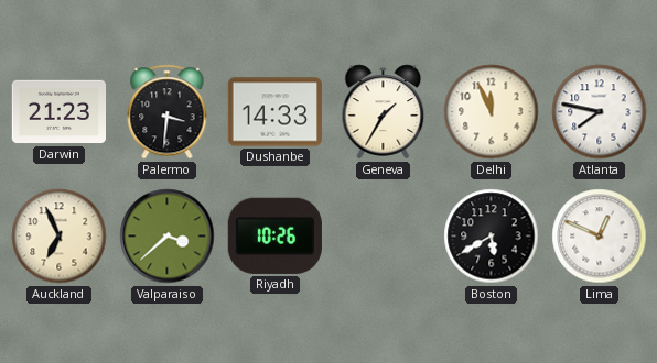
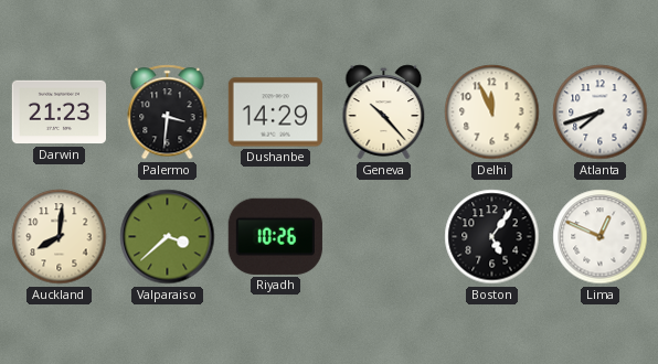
Dushanbe: 14:33 -> 14:29
Geneva: 1:35 -> 10:23
Atlanta: 7:47 -> 7:42
Auckland: 6:56 -> 8:01
Boston: 5:40 -> 5:06
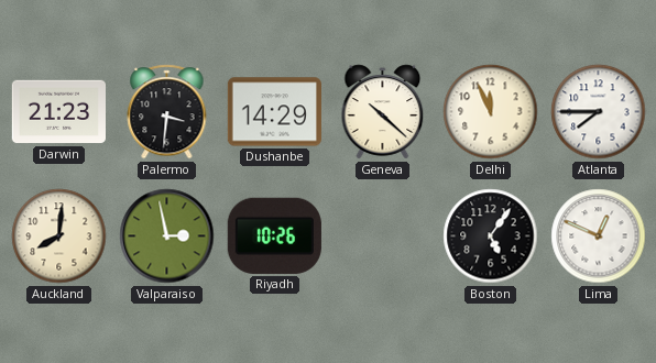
Geneva: 10:23 -> 10:22
Atlanta: 7:42 -> 7:45
Valparaiso: 3:38 -> 2:58
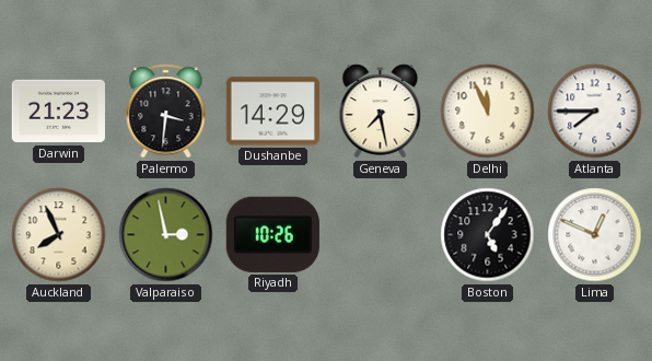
Geneva: 10:22 -> 7:28
Auckland: 8:01 -> 7:56
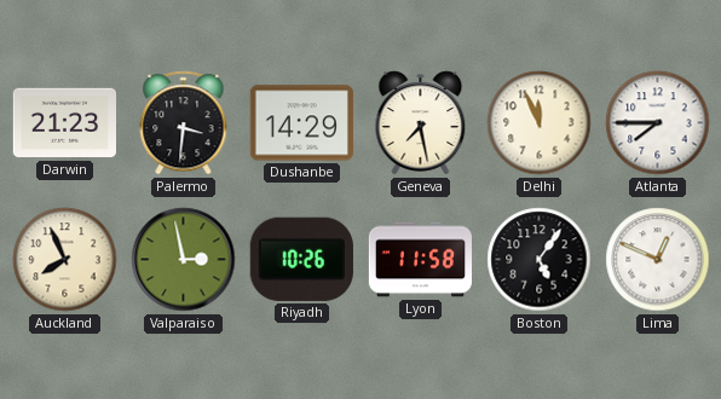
Lyon: none -> 11:58
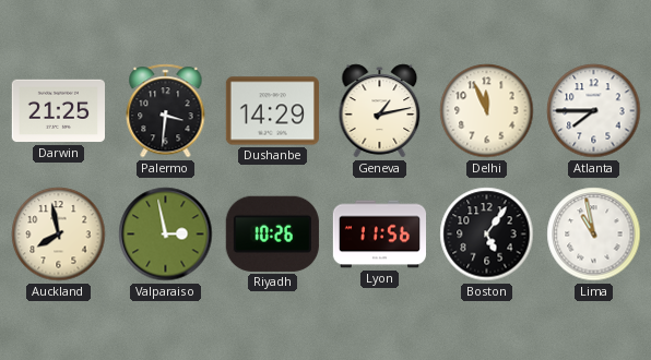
Darwin: 21:23 -> 21:25
Geneva: 7:28 -> 1:13
Auckland: 7:56 -> 7:58
Lyon: 11:58 -> 11:56
Lima: 12:49 -> 10:58
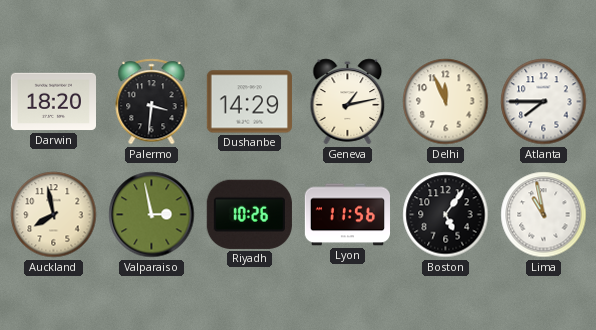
Darwin: 21:25 -> 18:20
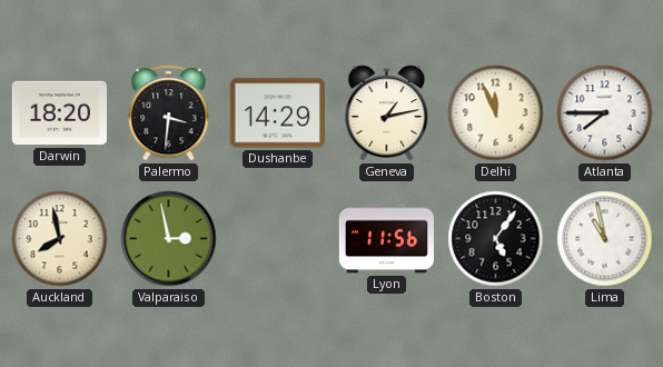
Riyadh: 10:26 -> none
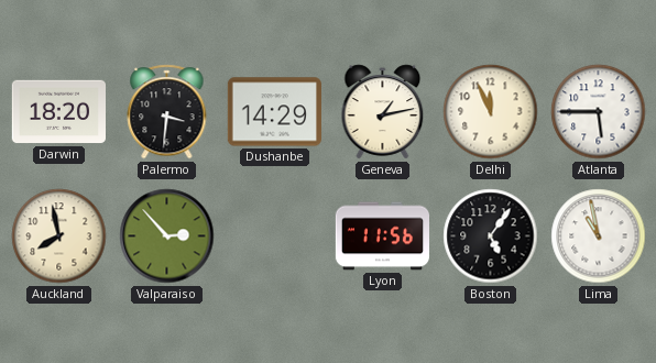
Atlanta: 7:45 -> 5:45
Valparaiso: 2:58 -> 2:53
